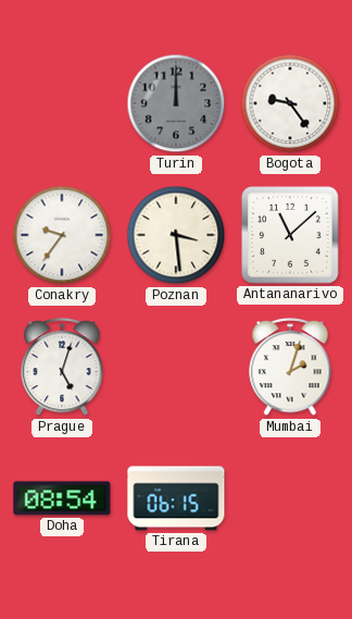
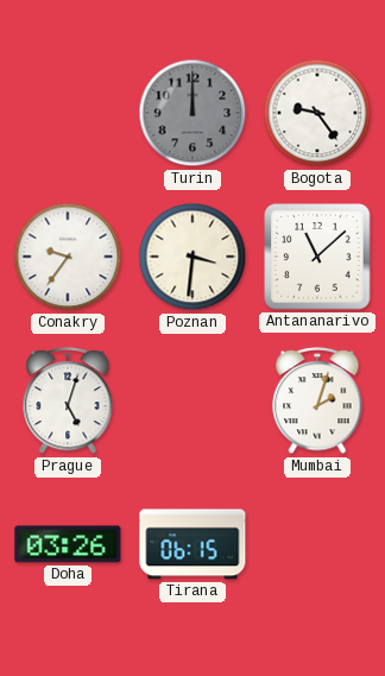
Poznan: 3:29 -> 3:31
Doha: 08:54 -> 03:26
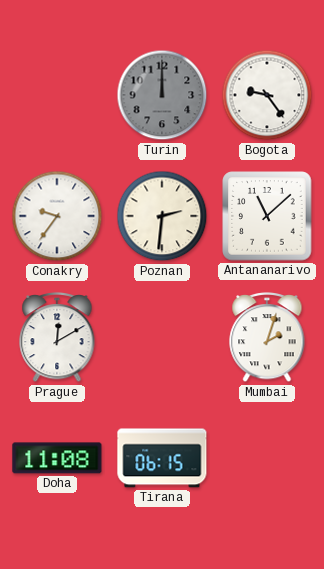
Poznan: 3:31 -> 2:31
Prague: 5:03 -> 12:10
Doha: 03:26 -> 11:08
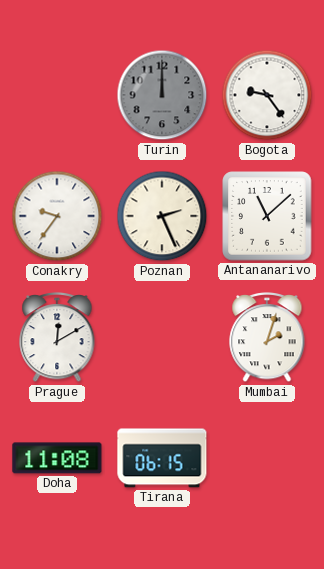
Poznan: 2:31 -> 2:26
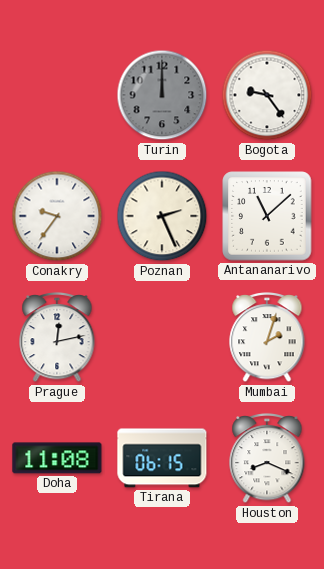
Prague: 12:10 -> 12:13
Houston: none -> 8:19
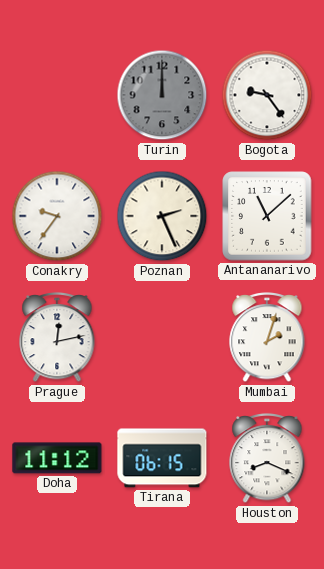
Doha: 11:08 -> 11:12
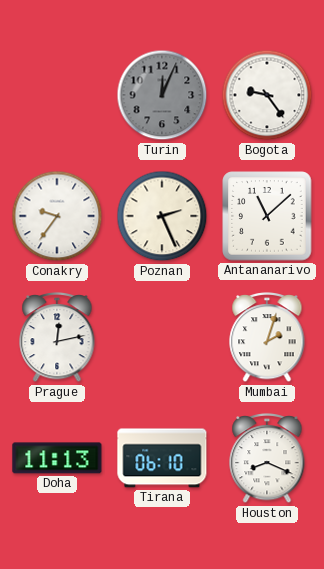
Turin: 12:00 -> 12:04
Doha: 11:12 -> 11:13
Tirana: 06:15 -> 06:10
